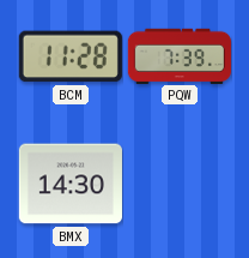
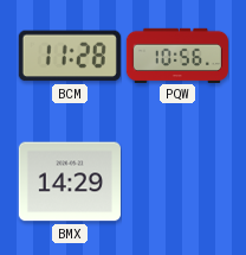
PQW: 7:39 -> 10:56
BMX: 14:30 -> 14:29
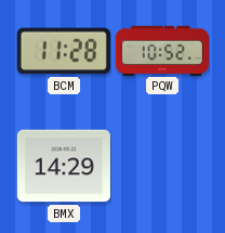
PQW: 10:56 -> 10:52
